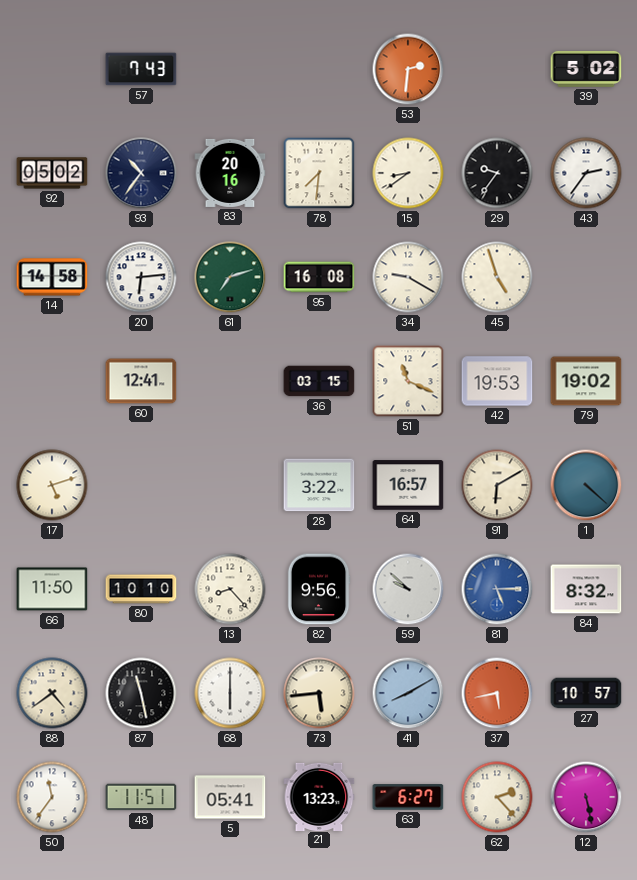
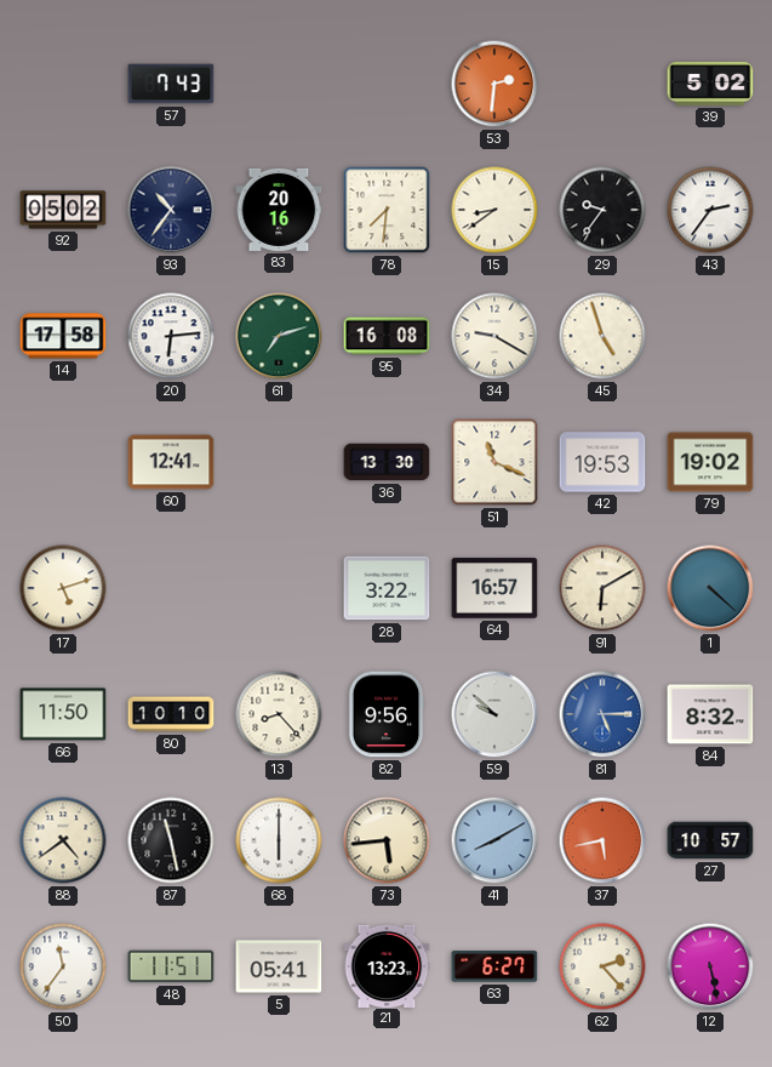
14: 14:58 -> 17:58
36: 03:15 -> 13:30
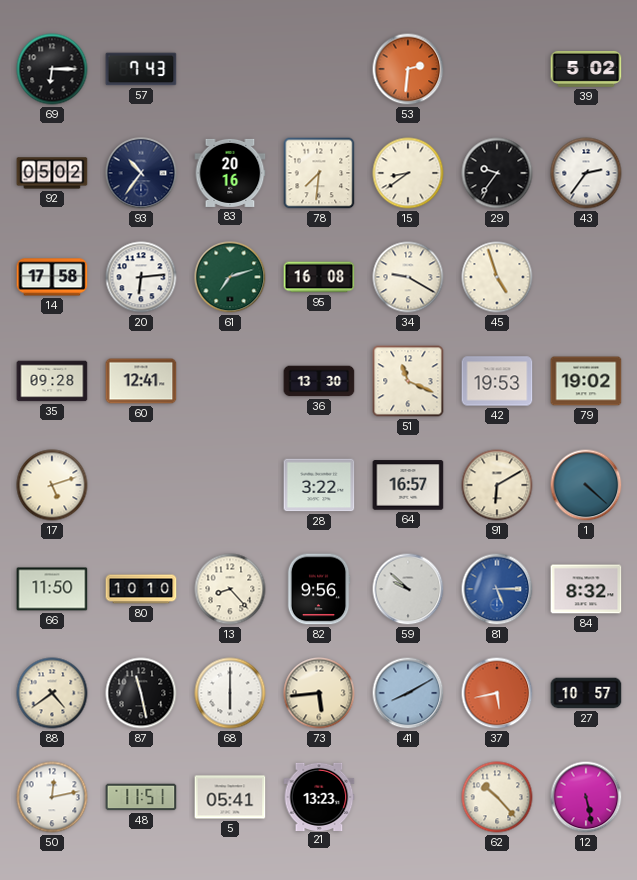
69: none -> 6:15
35: none -> 09:28
50: 11:36 -> 12:13
63: 6:27 -> none
62: 2:23 -> 10:23
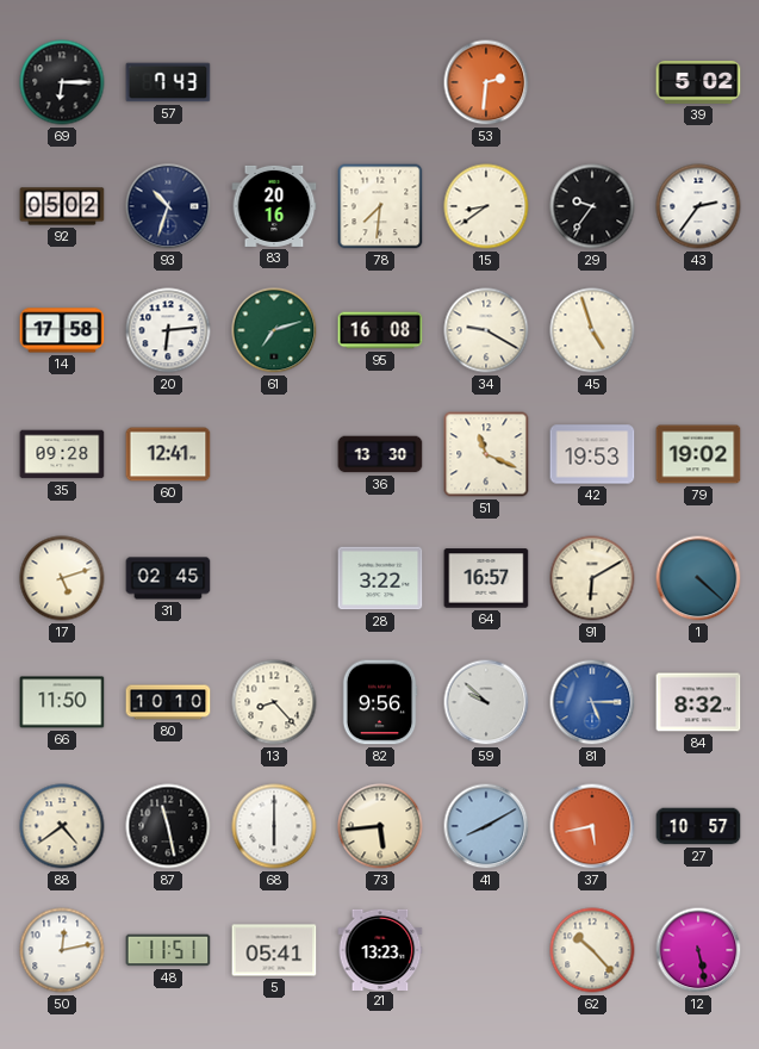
93: 10:36 -> 10:33
31: none -> 02:45
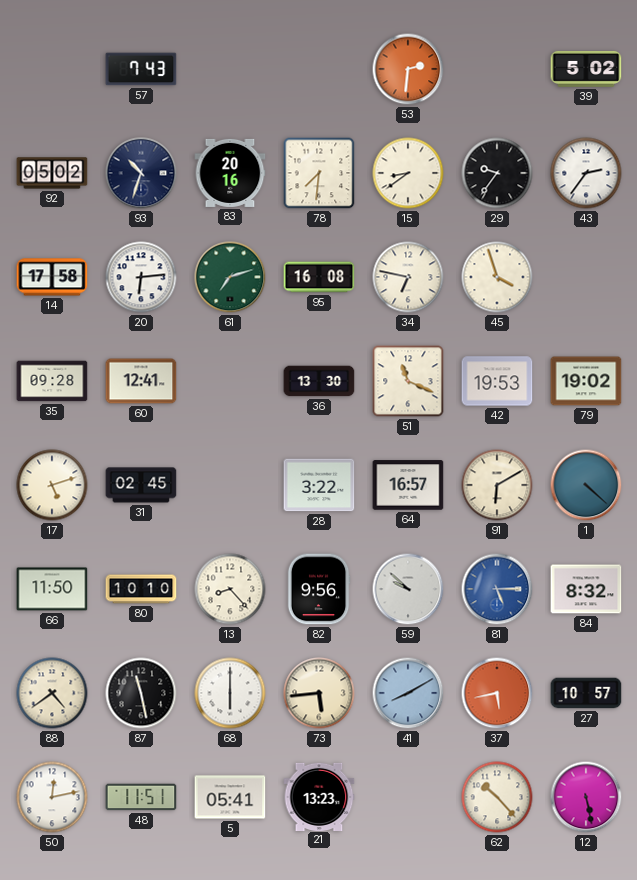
69: 6:15 -> none
34: 9:20 -> 6:47
45: 4:57 -> 3:57
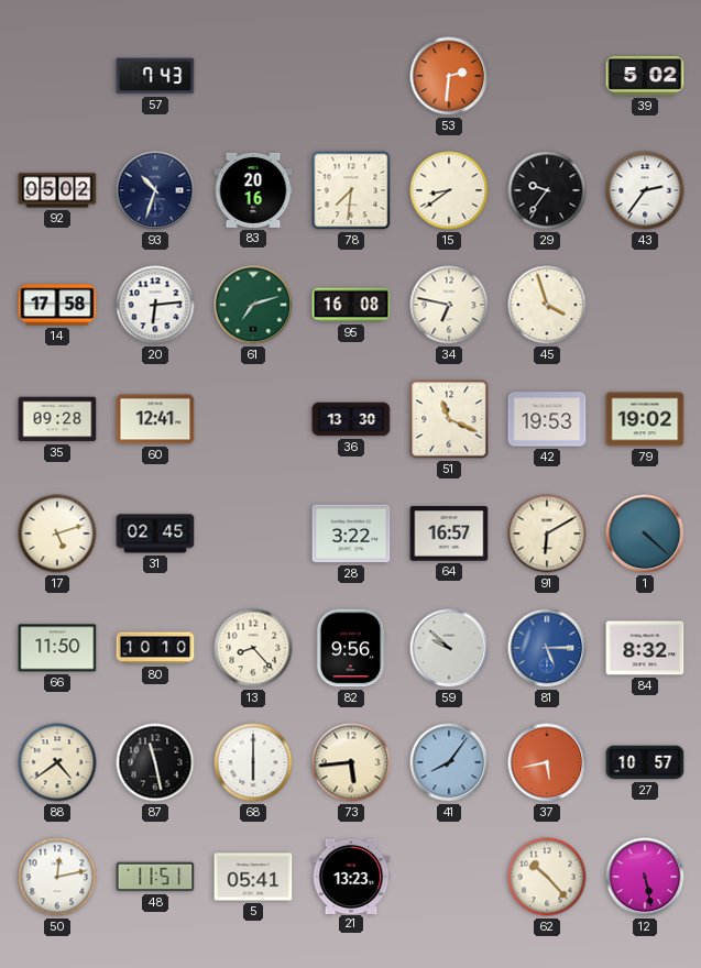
41: 8:10 -> 8:06
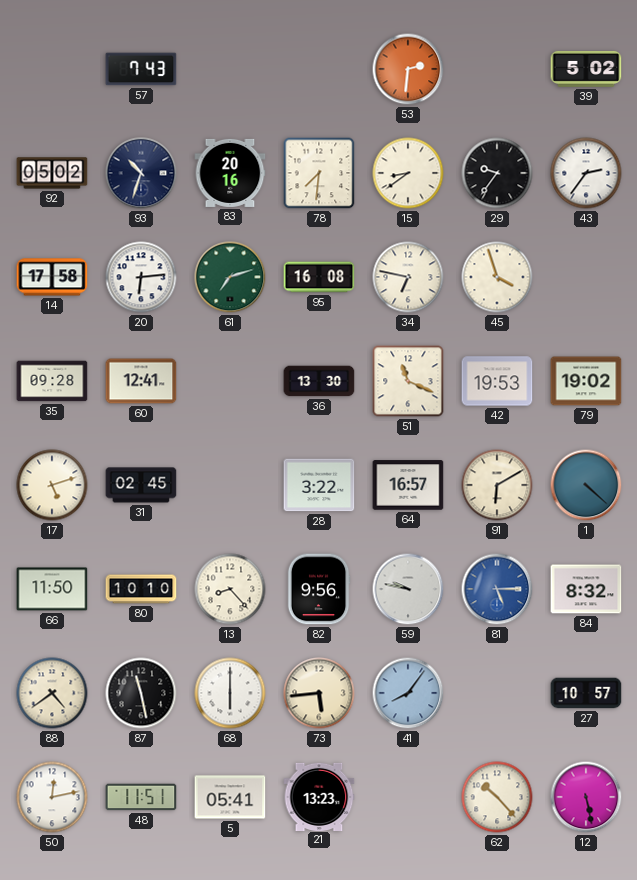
59: 9:52 -> 9:47
37: 5:43 -> none
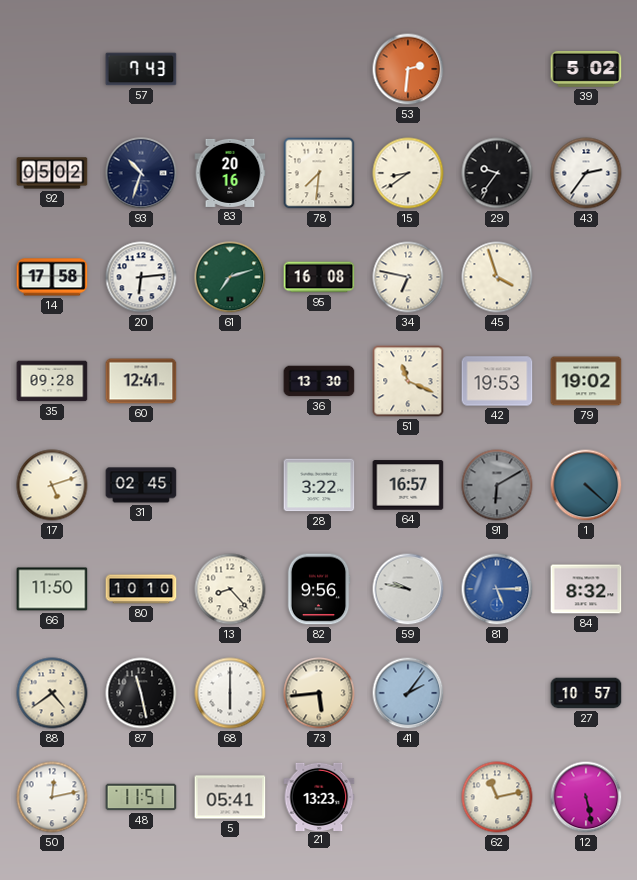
91 dial: cream -> grey
41: 8:06 -> 2:06
62: 10:23 -> 11:13
